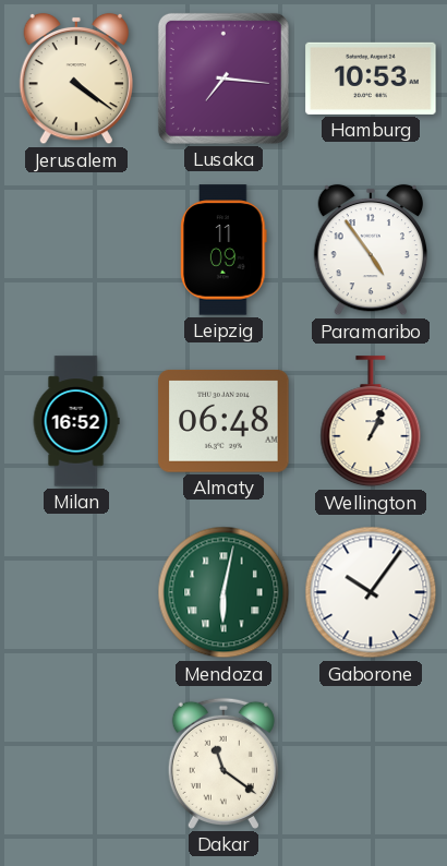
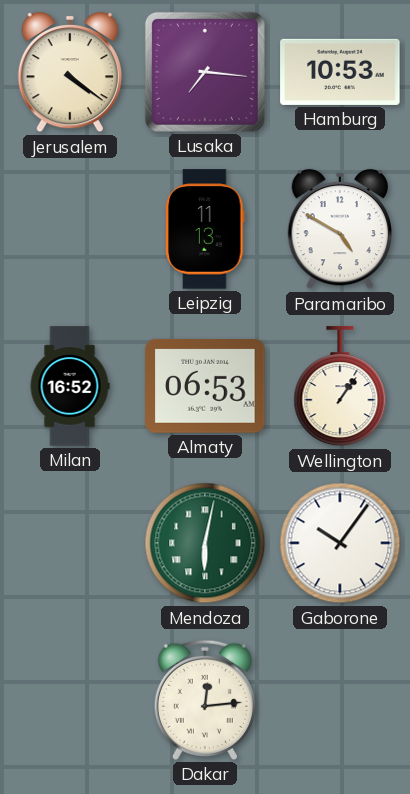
Leipzig: 11:09 -> 11:13
Paramaribo: 4:54 -> 4:50
Almaty: 06:48 -> 06:53
Wellington: 1:04 -> 1:06
Dakar: 11:21 -> 12:14
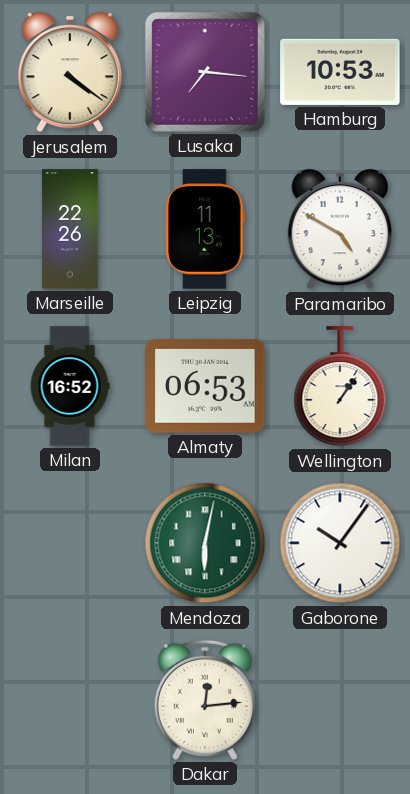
Marseille: none -> 22:26
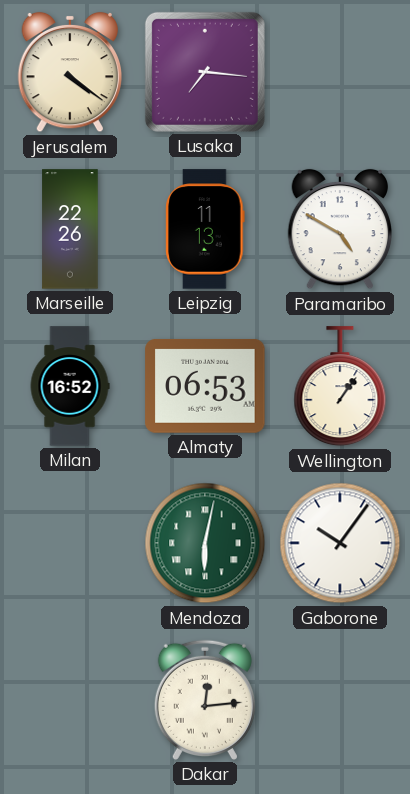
Hamburg: 10:53 -> none
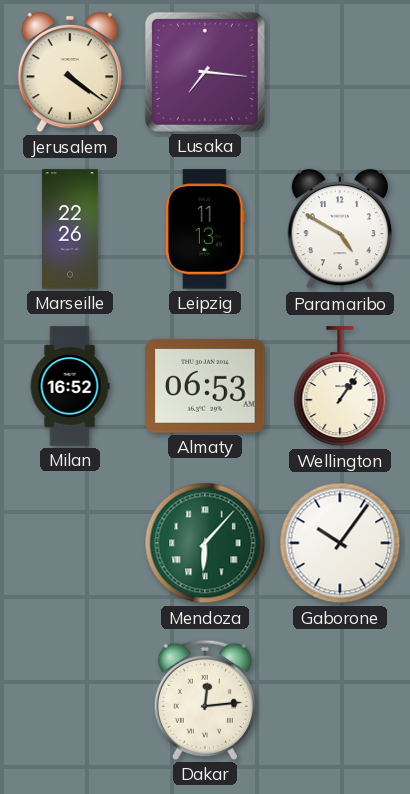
Mendoza: 6:02 -> 6:07
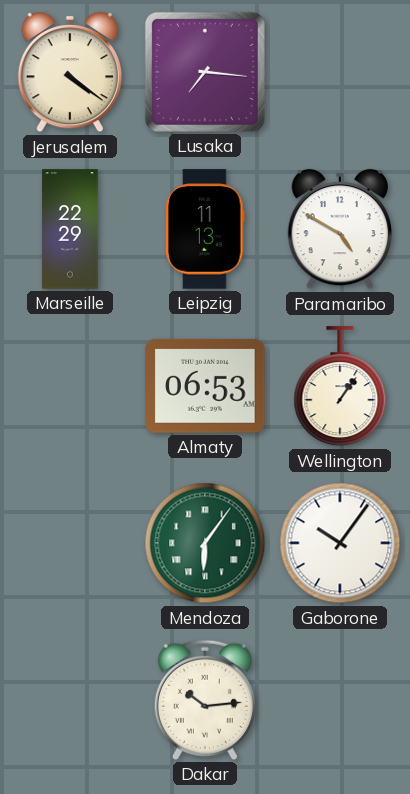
Marseille: 22:26 -> 22:29
Milan: 16:52 -> none
Mendoza: 6:07 -> 6:06
Dakar: 12:14 -> 10:14
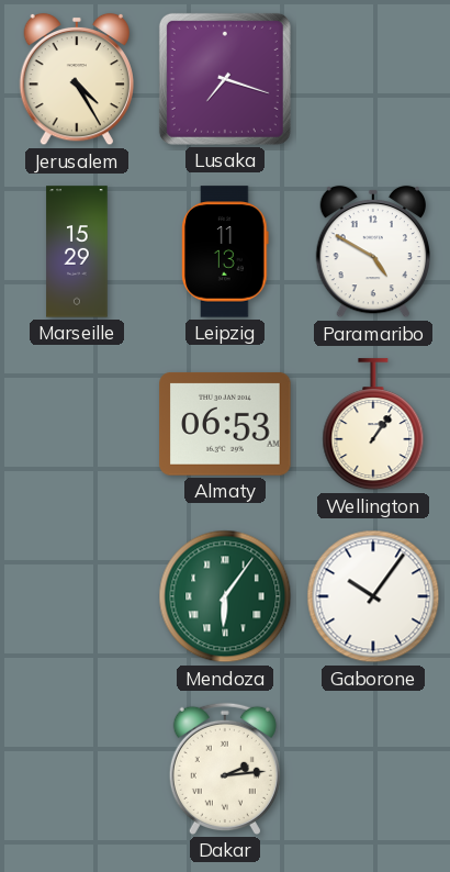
Jerusalem: 4:21 -> 4:25
Lusaka: 7:16 -> 7:18
Marseille: 22:29 -> 15:29
Dakar: 10:14 -> 2:14
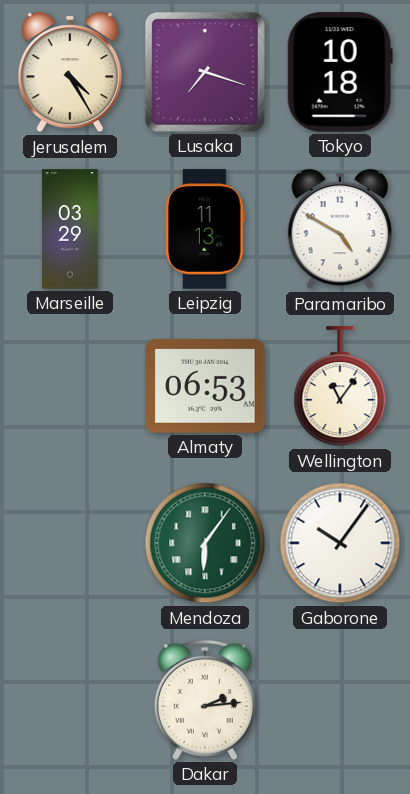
Tokyo: none -> 10:18
Marseille: 15:29 -> 03:29
Wellington: 1:06 -> 11:06
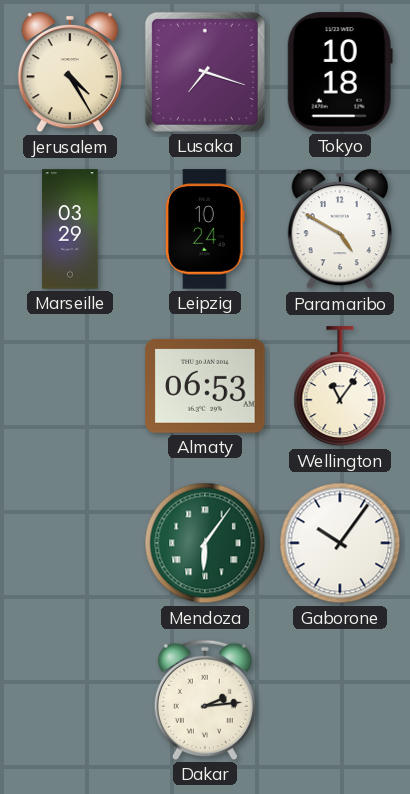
Leipzig: 11:13 -> 10:24
